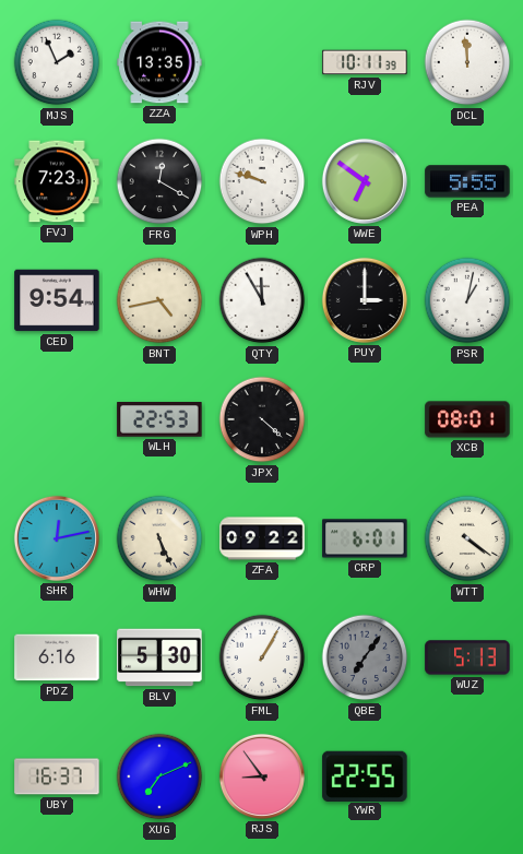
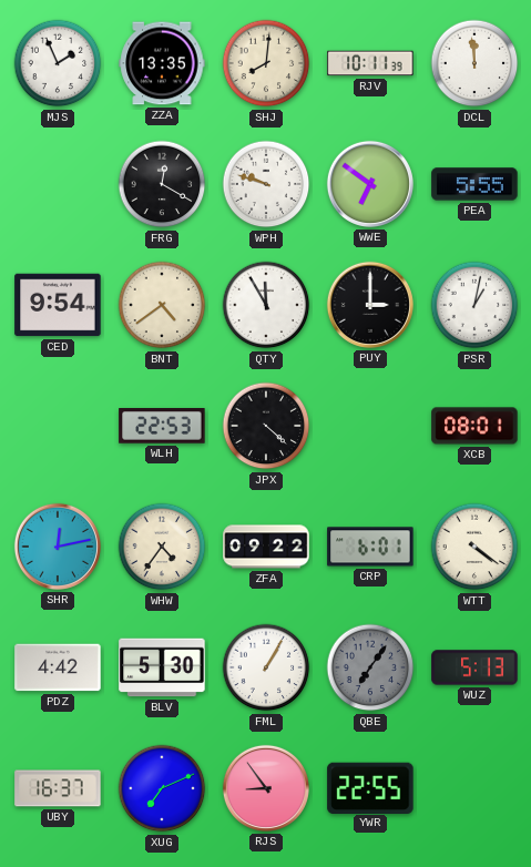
SHJ: none -> 8:01
FVJ: 7:23 -> none
BNT: 4:43 -> 4:39
WHW: 5:26 -> 4:36
PDZ: 6:16 -> 4:42
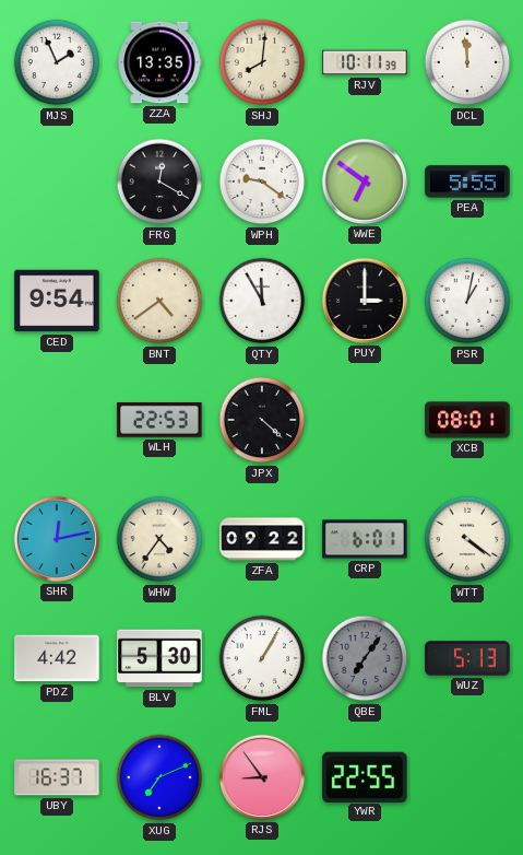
WPH: 9:48 -> 9:21
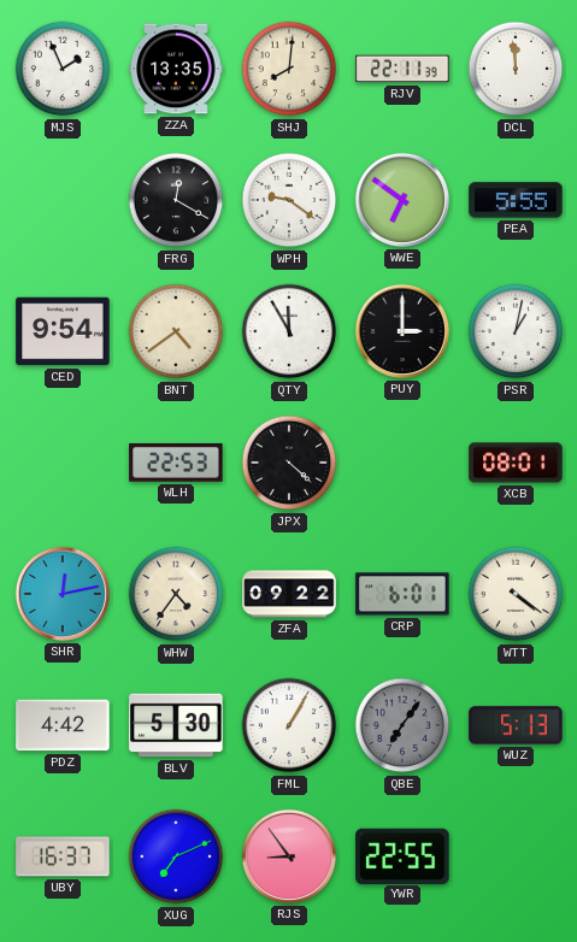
RJV: 10:11 -> 22:11
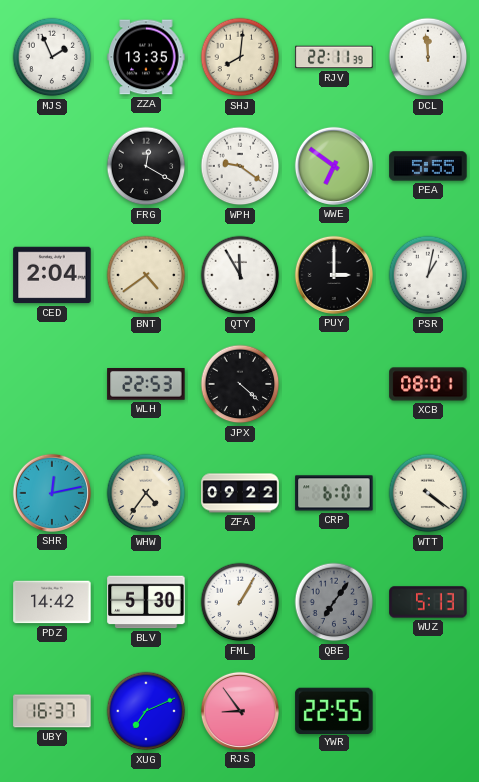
CED: 9:54 -> 2:04
PDZ: 4:42 -> 14:42
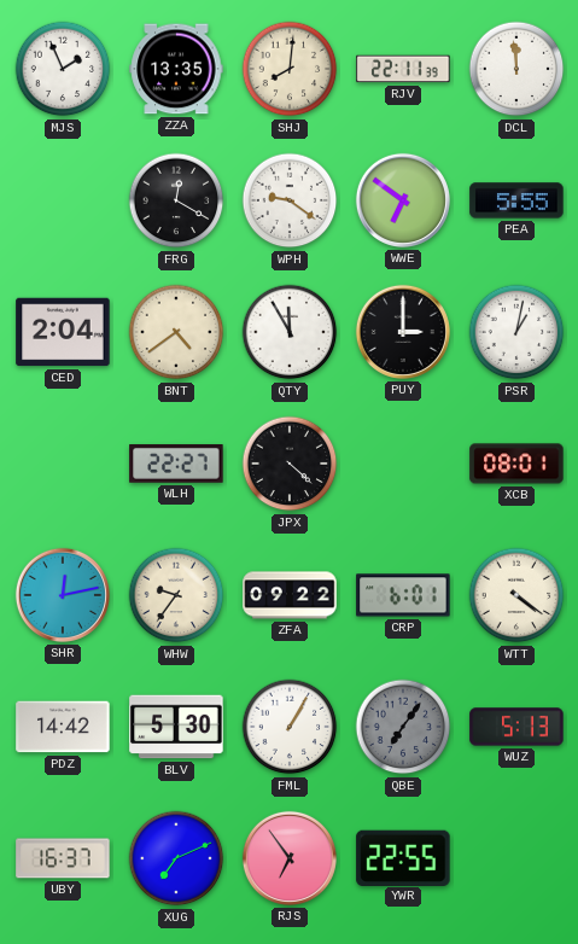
WLH: 22:53 -> 22:27
WHW: 4:36 -> 9:36
RJS: 8:54 -> 6:54
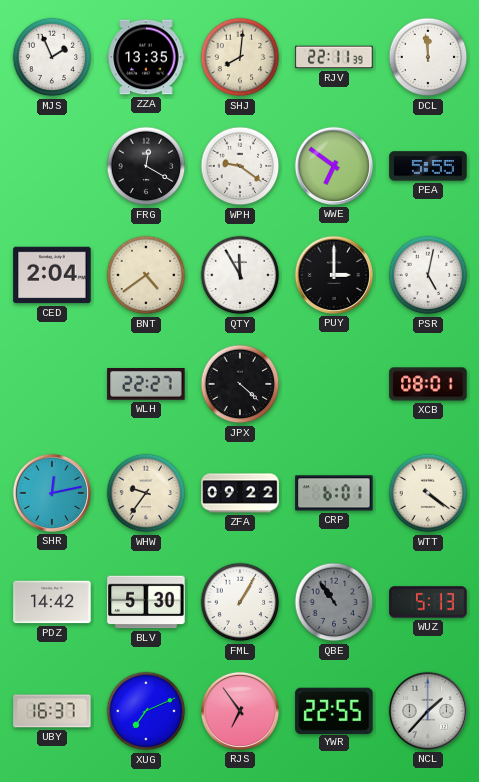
PSR: 1:02 -> 5:02
QBE: 7:06 -> 10:54
NCL: none -> 1:37
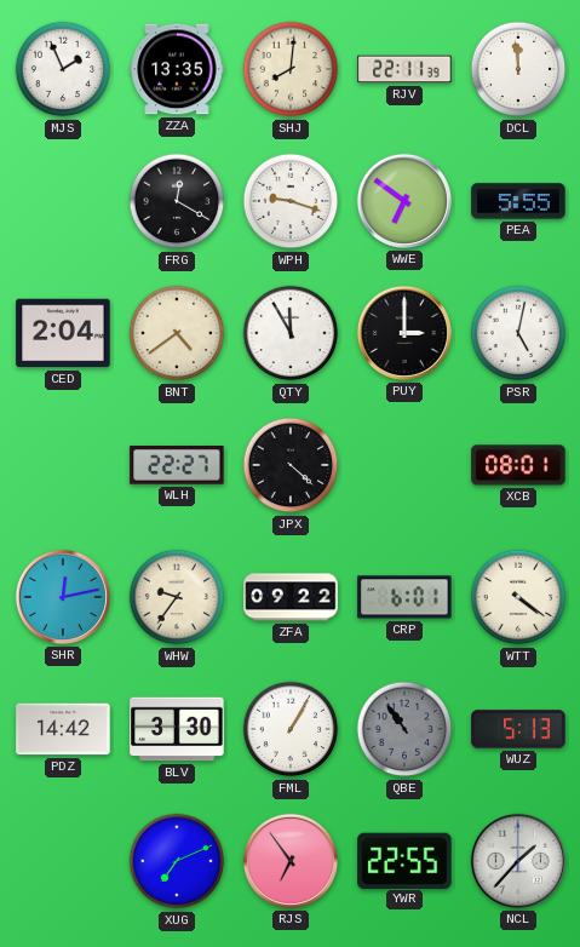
WPH: 9:21 -> 9:18
BLV: 5:30 -> 3:30
UBY: 16:37 -> none
